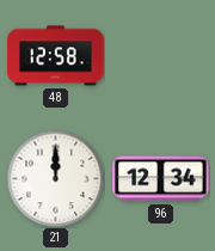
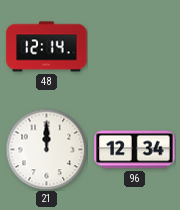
48: 12:58 -> 12:14
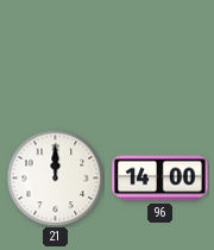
48: 12:14 -> none
96: 12:34 -> 14:00
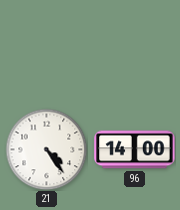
21: 12:00 -> 4:24
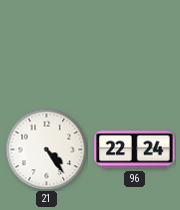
96: 14:00 -> 22:24
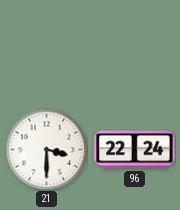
21: 4:24 -> 3:30
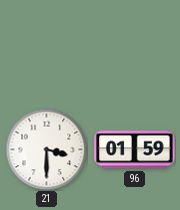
96: 22:24 -> 01:59
